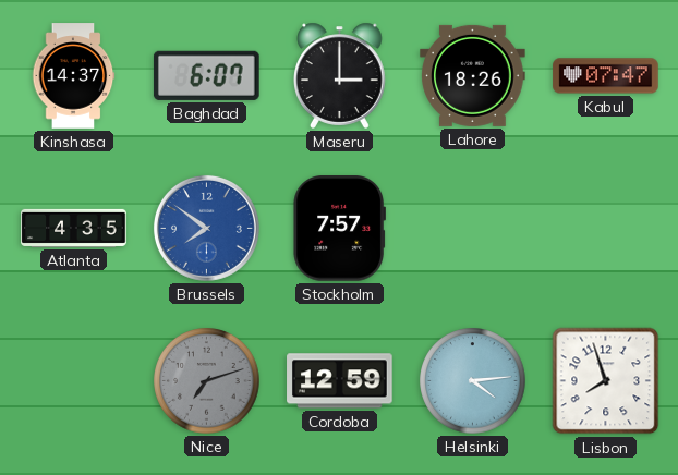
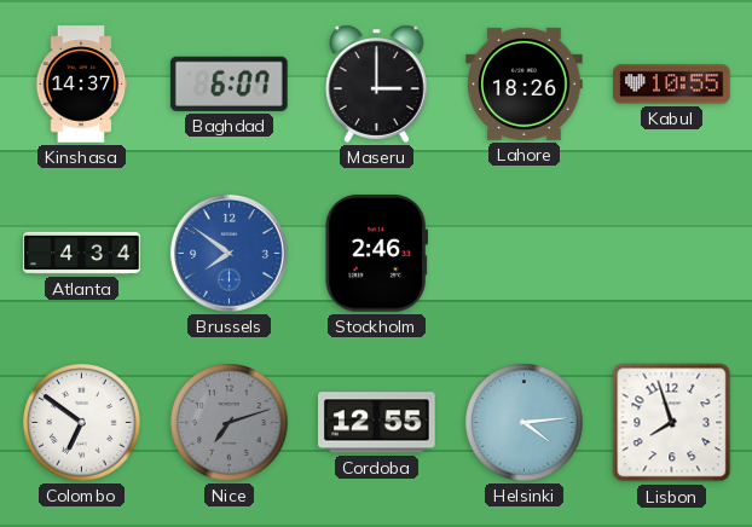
Kabul: 07:47 -> 10:55
Atlanta: 4:35 -> 4:34
Stockholm: 7:57 -> 2:46
Colombo: none -> 6:51
Cordoba: 12:59 -> 12:55
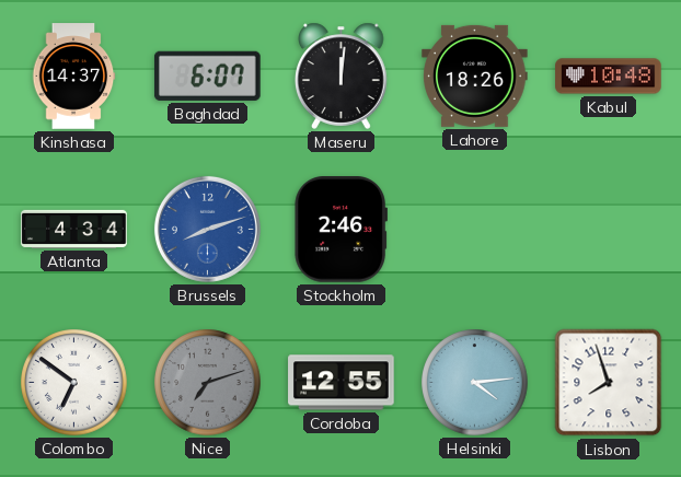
Maseru: 3:00 -> 12:01
Kabul: 10:55 -> 10:48
Brussels: 7:51 -> 8:12
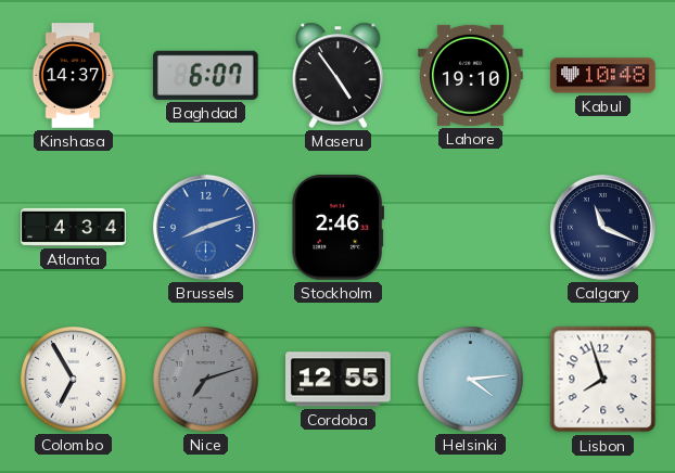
Maseru: 12:01 -> 4:54
Lahore: 18:26 -> 19:10
Calgary: none -> 11:19
Colombo: 6:51 -> 6:55
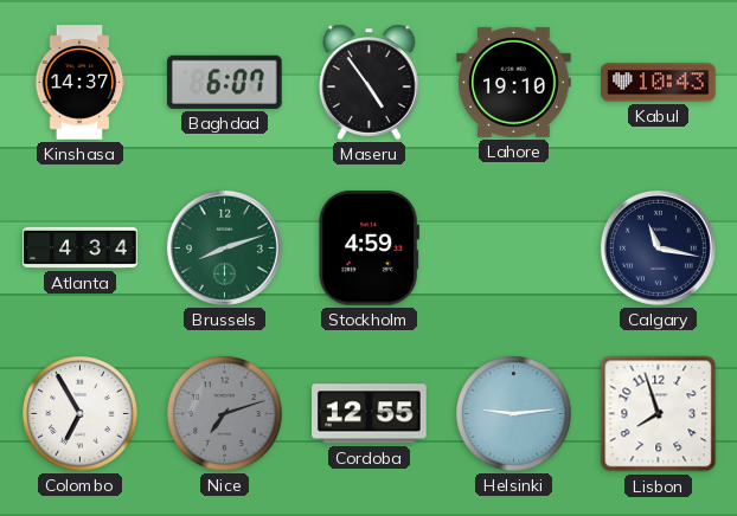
Kabul: 10:48 -> 10:43
Brussels dial: blue -> green
Stockholm: 2:46 -> 4:59
Calgary: 11:19 -> 11:17
Helsinki: 4:14 -> 9:14
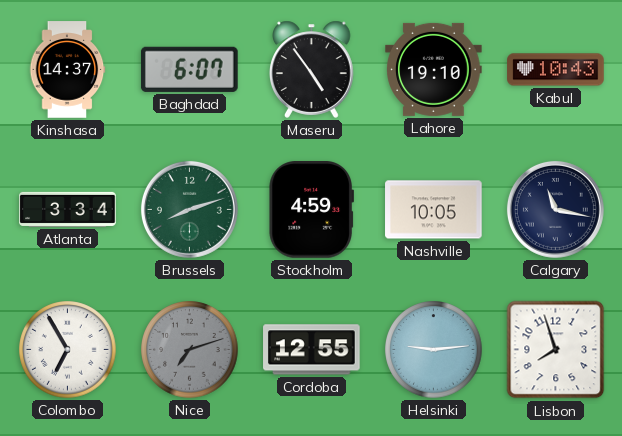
Atlanta: 4:34 -> 3:34
Nashville: none -> 10:05
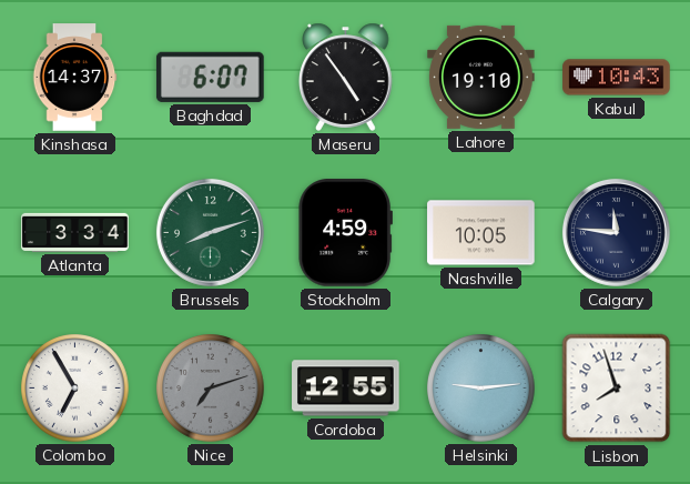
Calgary: 11:17 -> 11:46
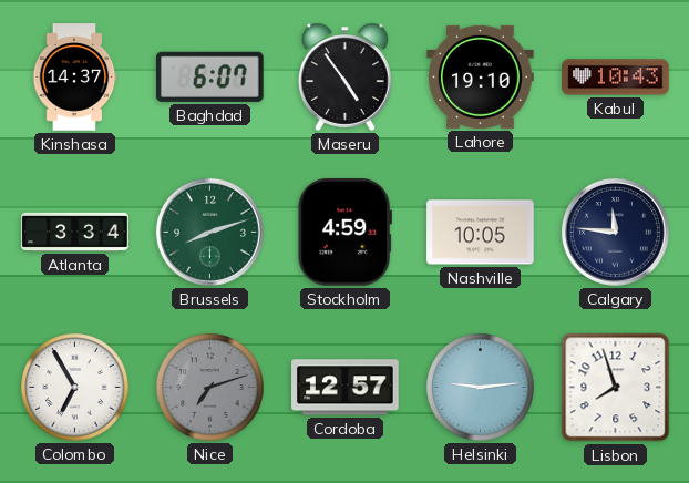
Cordoba: 12:55 -> 12:57
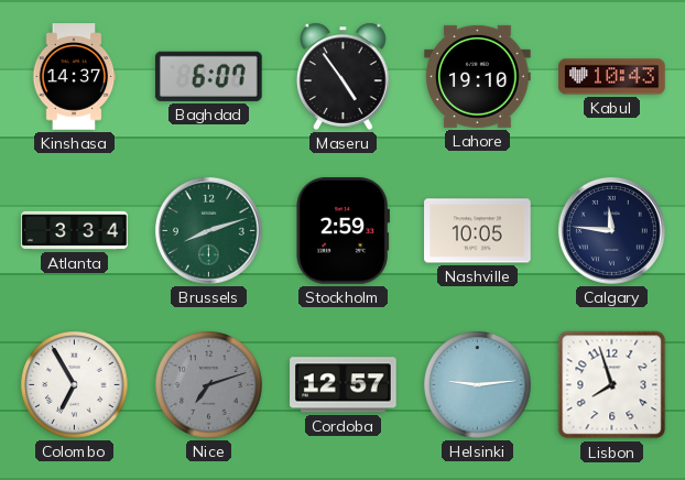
Stockholm: 4:59 -> 2:59
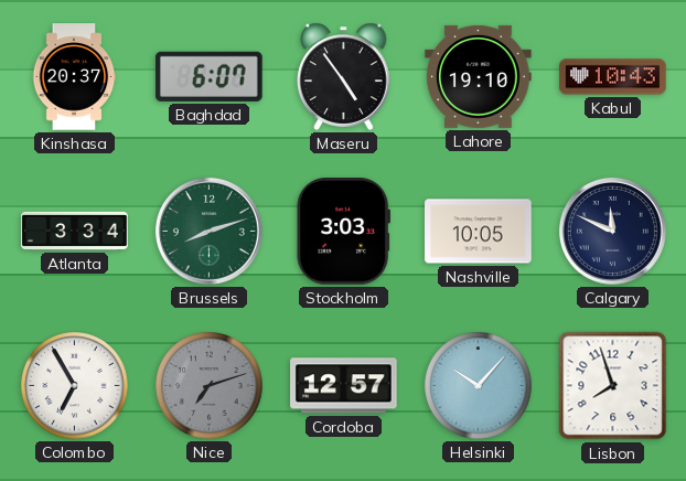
Kinshasa: 14:37 -> 20:37
Stockholm: 2:59 -> 3:03
Calgary: 11:46 -> 11:49
Helsinki: 9:14 -> 10:07
